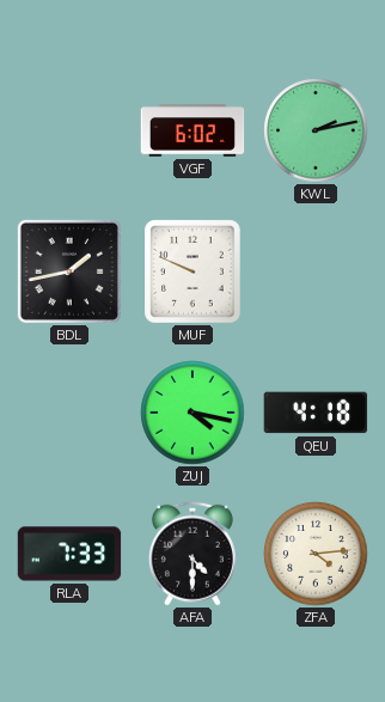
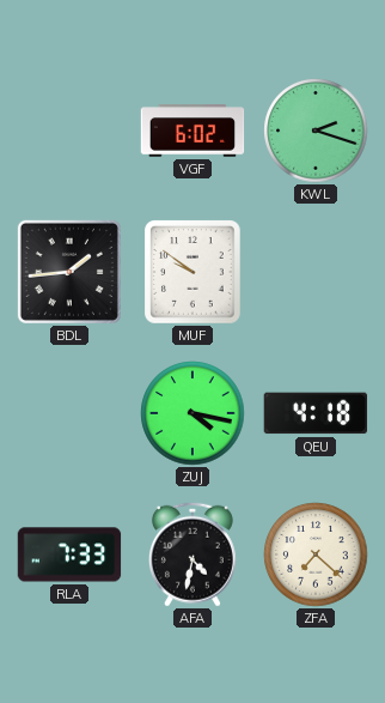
KWL: 2:13 -> 2:18
BDL: 1:43 -> 1:44
MUF: 9:49 -> 9:51
AFA: 4:30 -> 4:32
ZFA: 4:14 -> 7:22
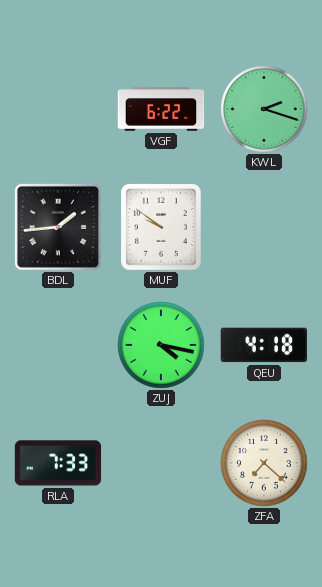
VGF: 6:02 -> 6:22
AFA: 4:32 -> none
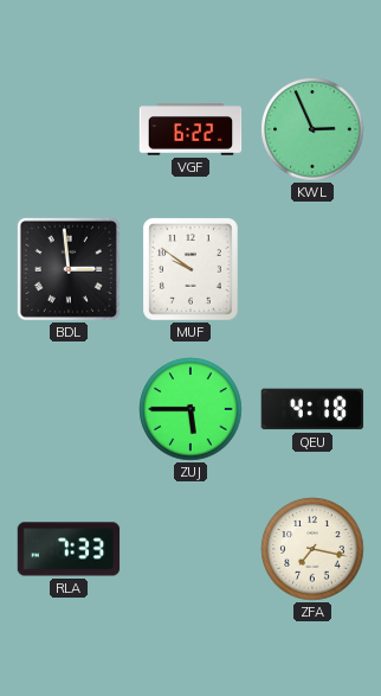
KWL: 2:18 -> 2:56
BDL: 1:44 -> 2:59
ZUJ: 4:17 -> 5:45
ZFA: 7:22 -> 7:17
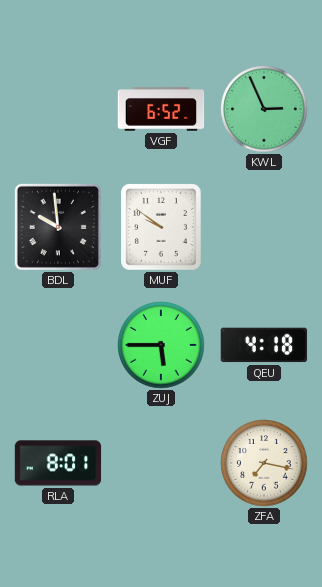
VGF: 6:22 -> 6:52
BDL: 2:59 -> 9:59
RLA: 7:33 -> 8:01
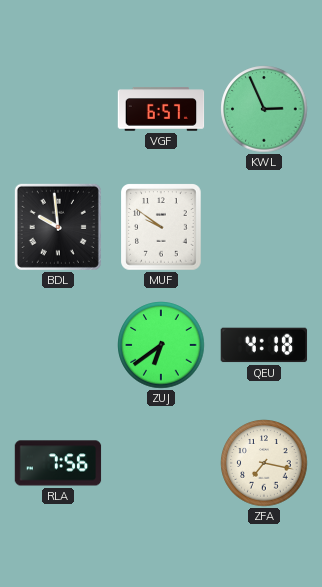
VGF: 6:52 -> 6:57
ZUJ: 5:45 -> 6:39
RLA: 8:01 -> 7:56
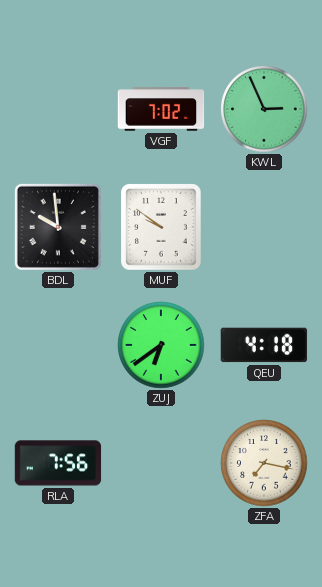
VGF: 6:57 -> 7:02
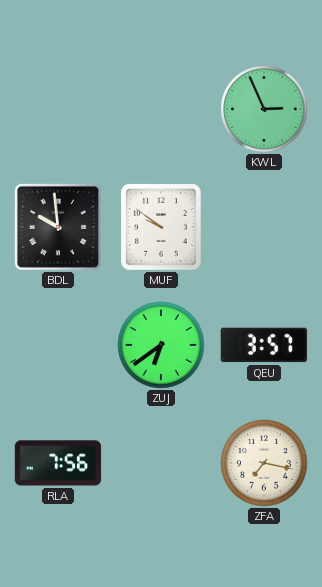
VGF: 7:02 -> none
QEU: 4:18 -> 3:57
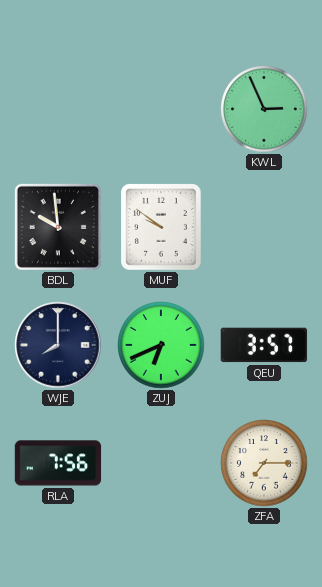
WJE: none -> 8:00
ZUJ: 6:39 -> 6:41
ZFA: 7:17 -> 7:15
